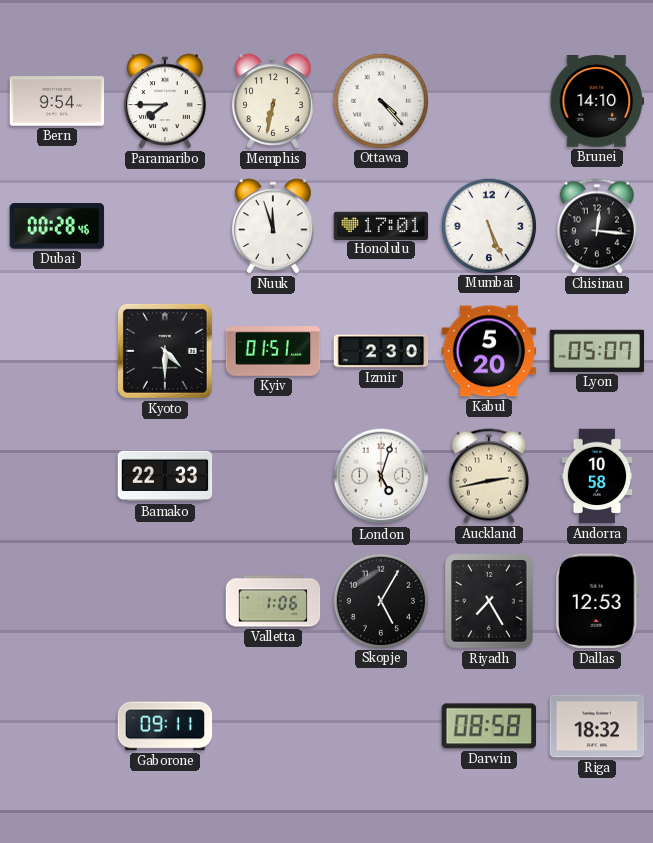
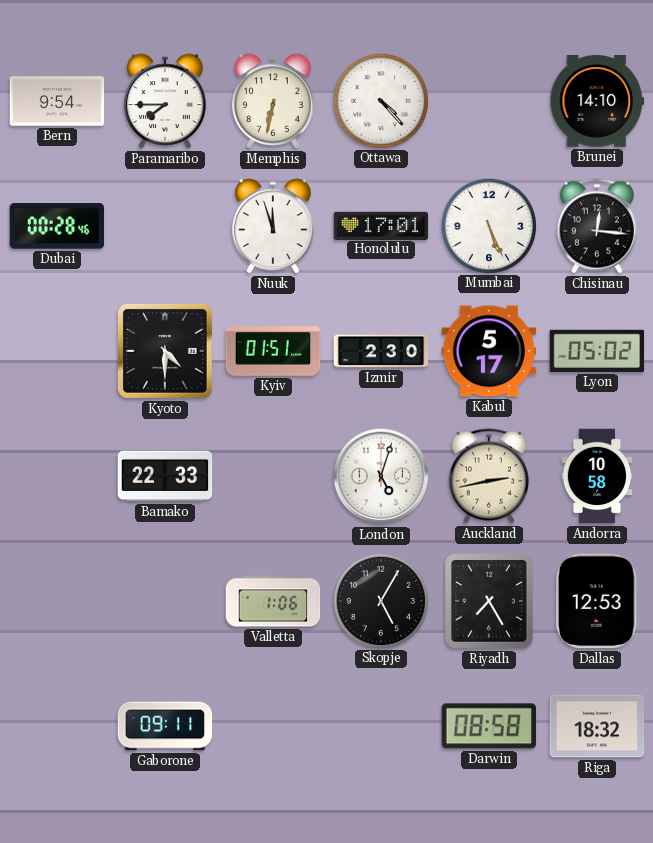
Kabul: 5:20 -> 5:17
Lyon: 05:07 -> 05:02
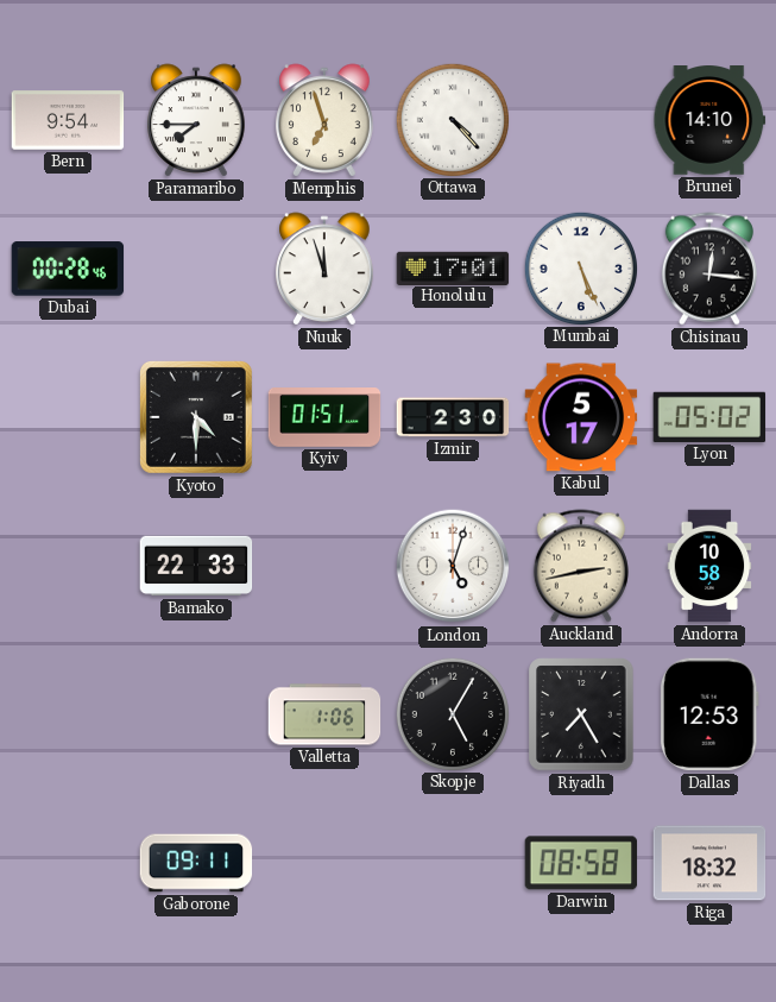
Memphis: 6:32 -> 6:57
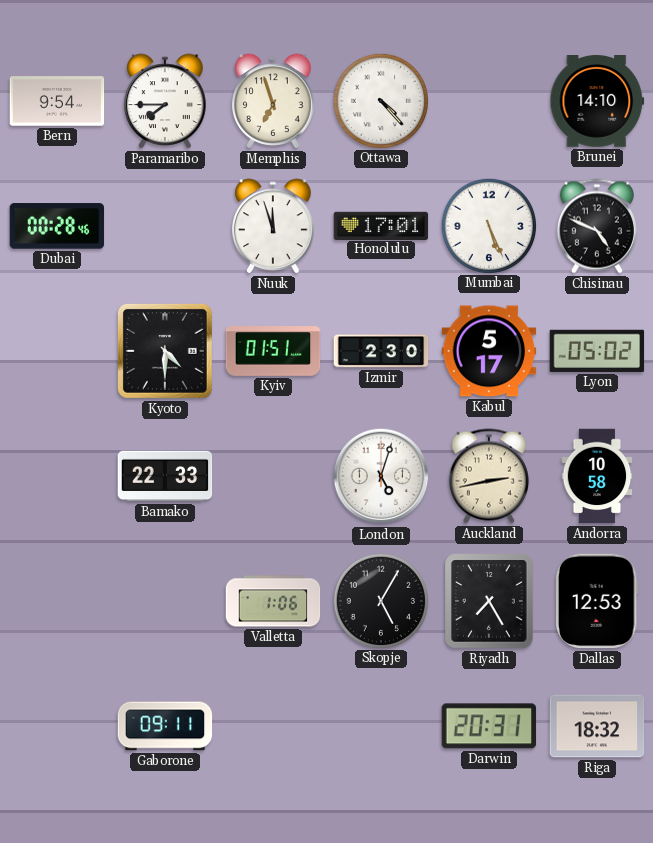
Chisinau: 12:16 -> 4:49
Darwin: 08:58 -> 20:31
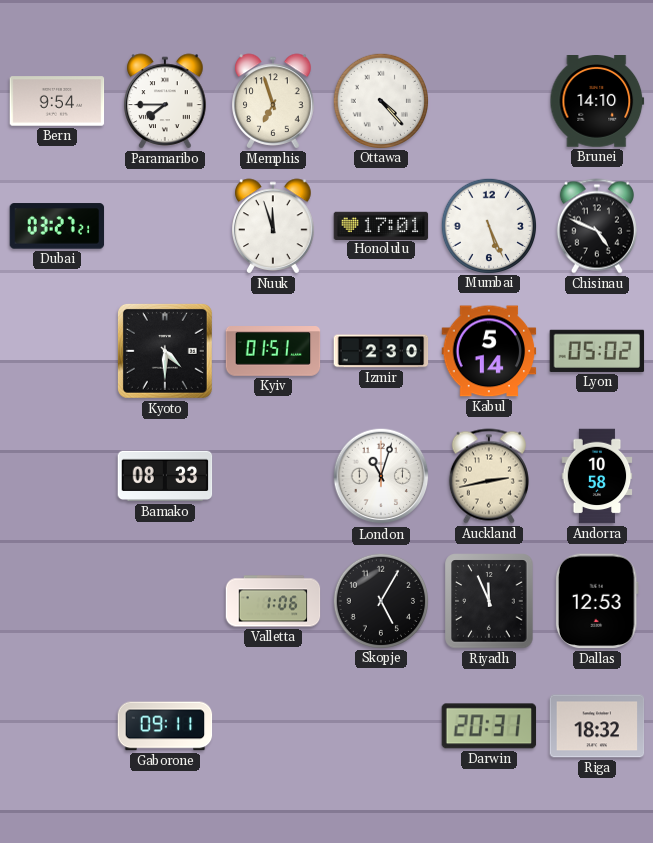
Dubai: 00:28 -> 03:27
Kabul: 5:17 -> 5:14
Bamako: 22:33 -> 08:33
London: 5:03 -> 11:03
Riyadh: 7:25 -> 11:56
